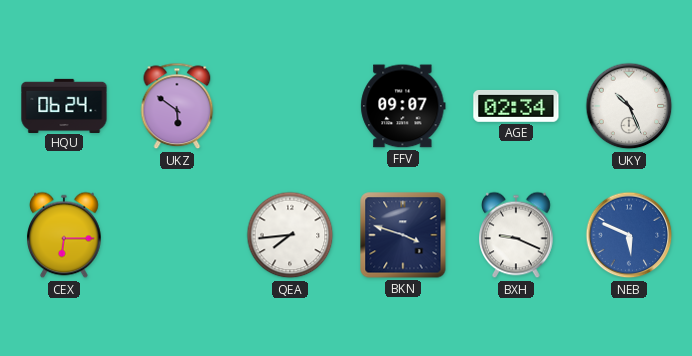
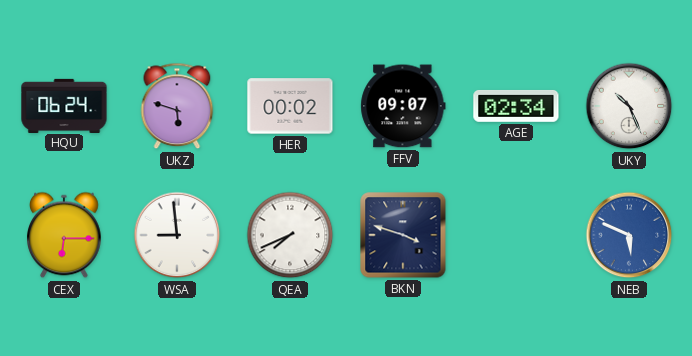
UKZ: 5:51 -> 5:48
HER: none -> 00:02
WSA: none -> 8:59
QEA: 7:44 -> 7:41
BXH: 9:19 -> none
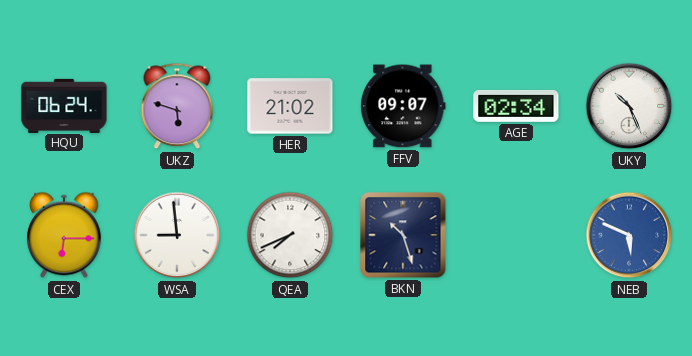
HER: 00:02 -> 21:02
BKN: 3:48 -> 10:27
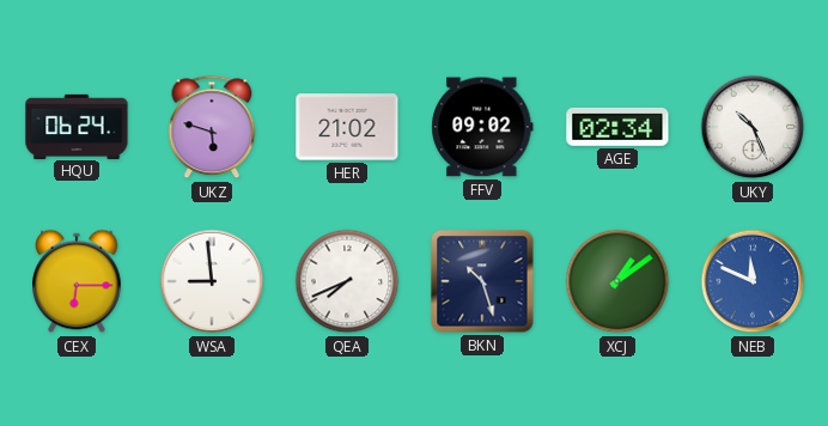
FFV: 09:07 -> 09:02
XCJ: none -> 1:09
NEB: 5:49 -> 11:49
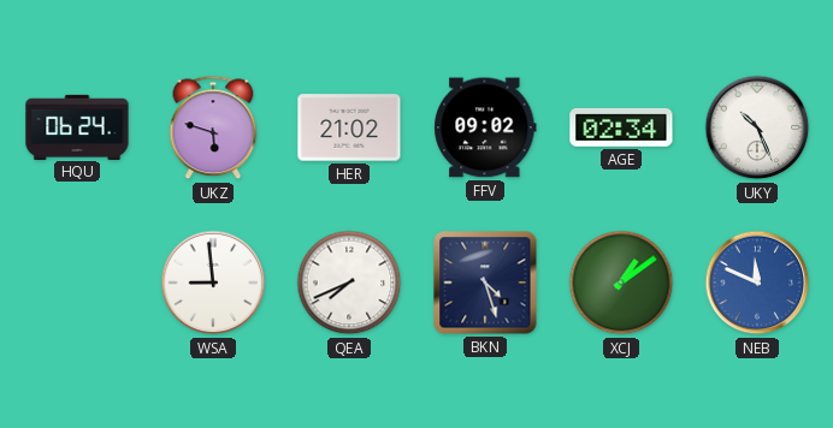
CEX: 6:15 -> none
BKN: 10:27 -> 4:27
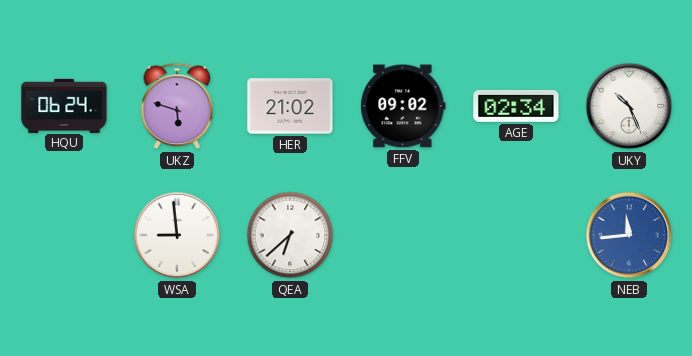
QEA: 7:41 -> 6:38
BKN: 4:27 -> none
XCJ: 1:09 -> none
NEB: 11:49 -> 11:44
